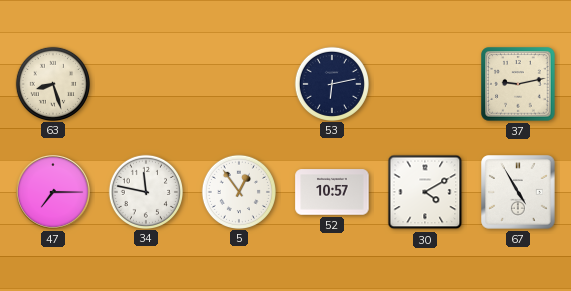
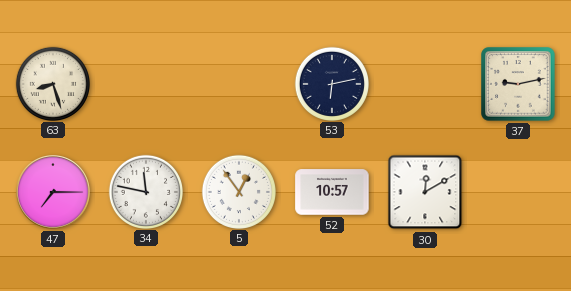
30: 4:10 -> 12:10
67: 4:55 -> none
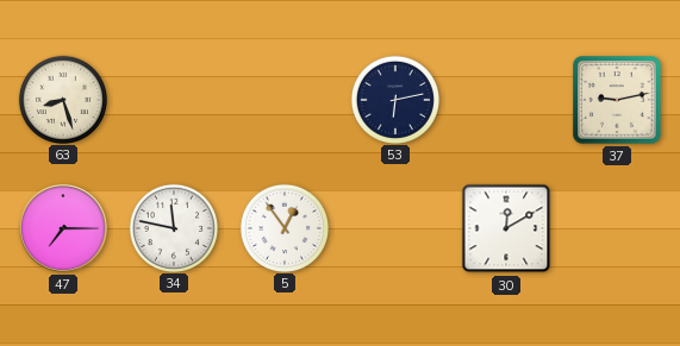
52: 10:57 -> none
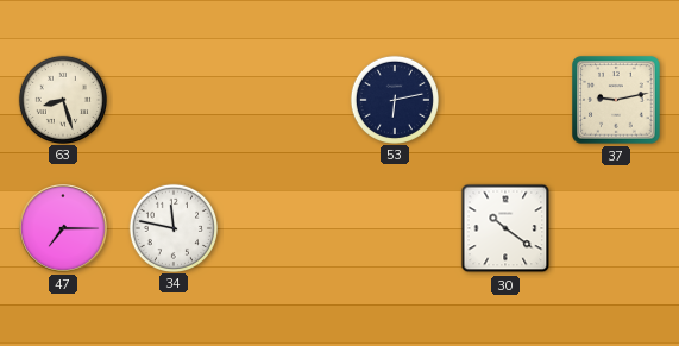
5: 12:54 -> none
30: 12:10 -> 10:21
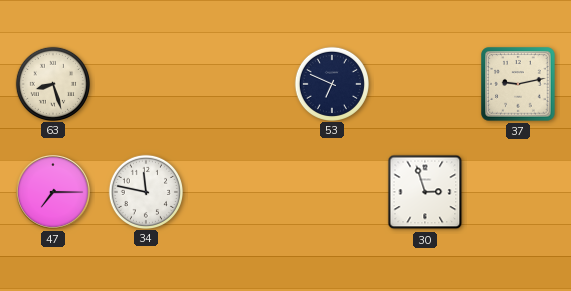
53: 6:13 -> 6:49
30: 10:21 -> 2:57
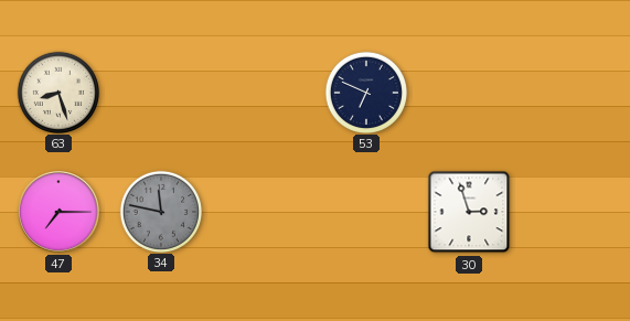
37: 9:13 -> none
34 dial: white -> grey
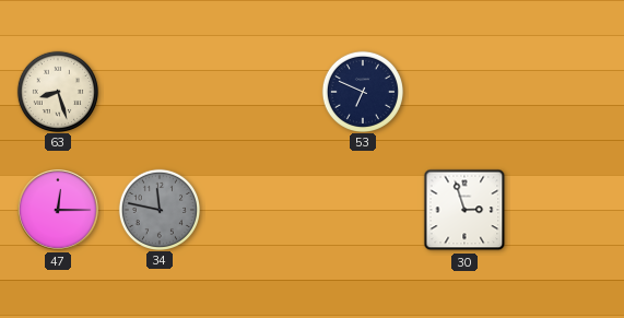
47: 7:15 -> 12:15
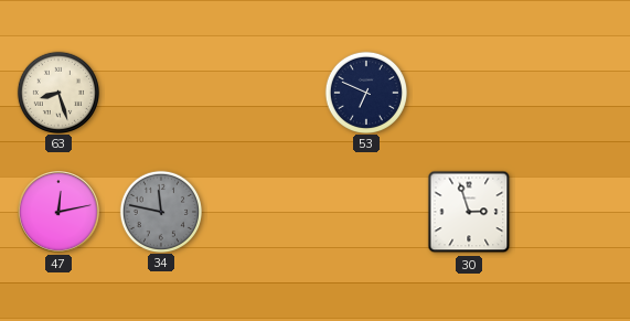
47: 12:15 -> 12:13
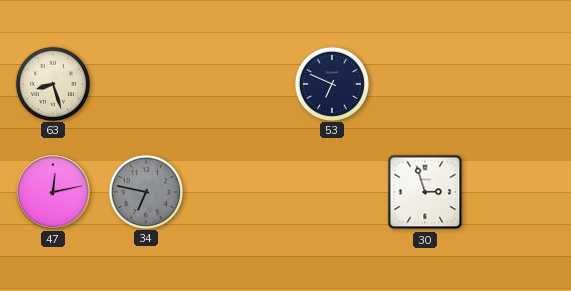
34: 11:47 -> 6:47
